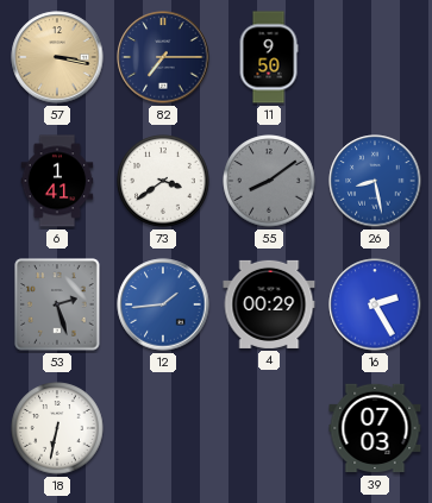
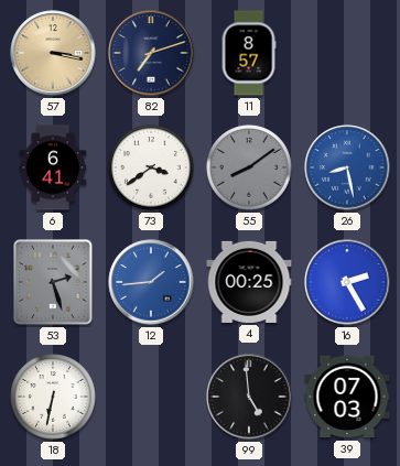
82: 7:15 -> 7:12
11: 9:50 -> 8:57
6: 1:41 -> 6:41
4: 00:29 -> 00:25
99: none -> 4:59
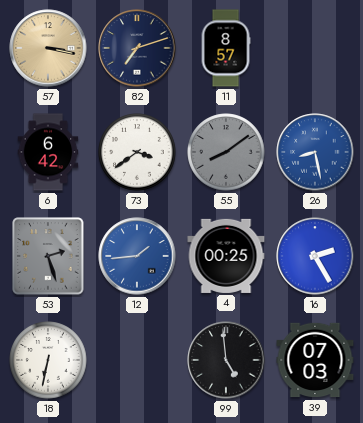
6: 6:41 -> 6:42
